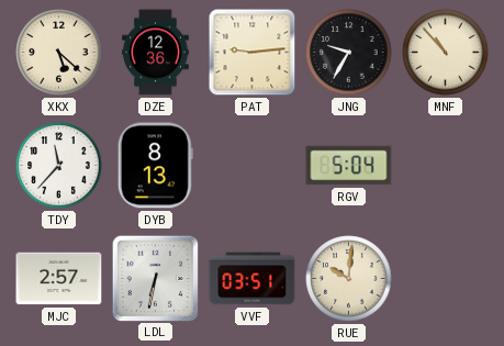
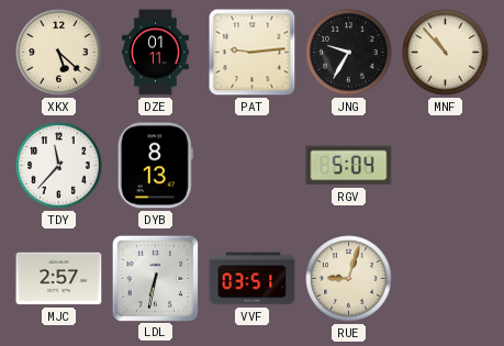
DZE: 12:36 -> 01:11
RUE: 10:01 -> 9:03
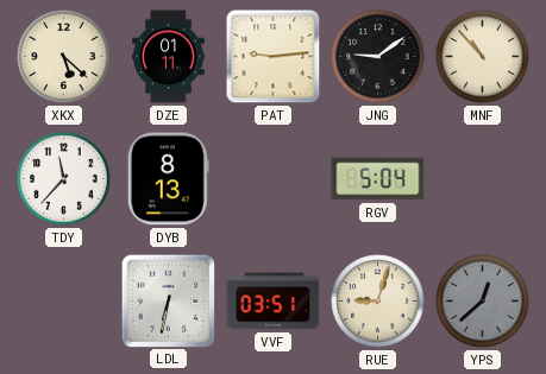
JNG: 9:35 -> 9:09
MJC: 2:57 -> none
YPS: none -> 12:38
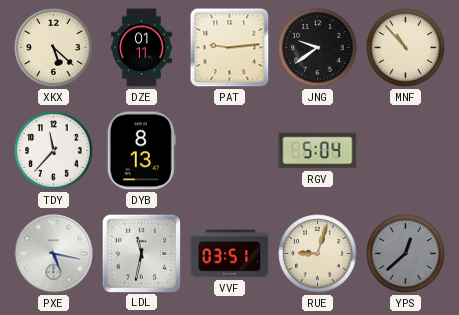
JNG: 9:09 -> 9:39
PXE: none -> 5:17
LDL: 6:32 -> 11:32
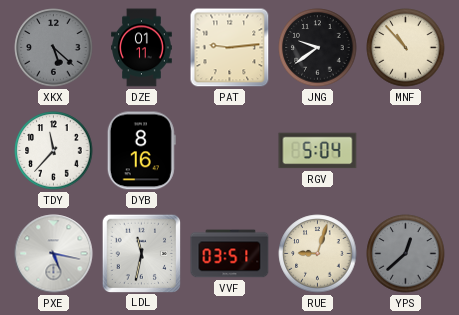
XKX dial: cream -> grey
DYB: 8:13 -> 8:16
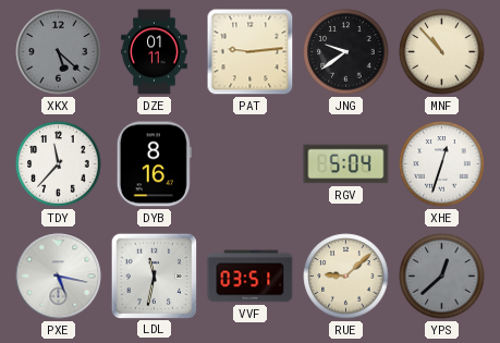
XHE: none -> 12:33
RUE: 9:03 -> 9:08
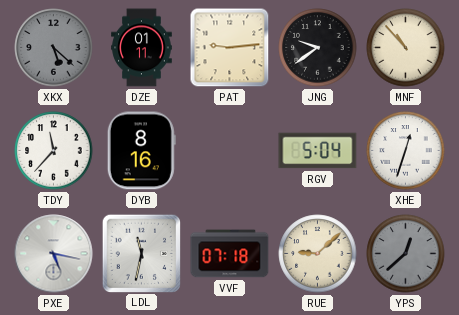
VVF: 03:51 -> 07:18
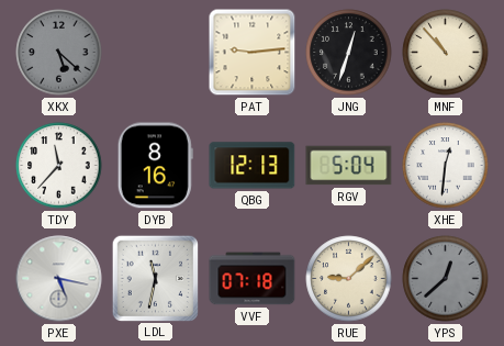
DZE: 01:11 -> none
JNG: 9:39 -> 12:33
QBG: none -> 12:13
XHE: 12:33 -> 12:31
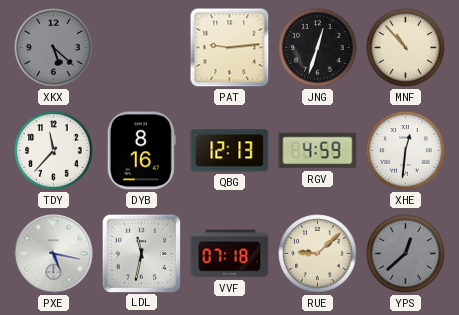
RGV: 5:04 -> 4:59
